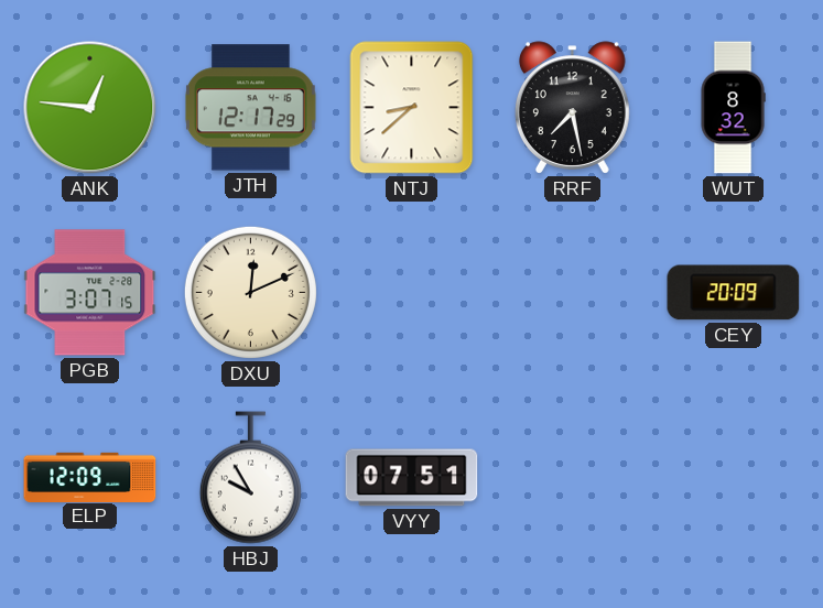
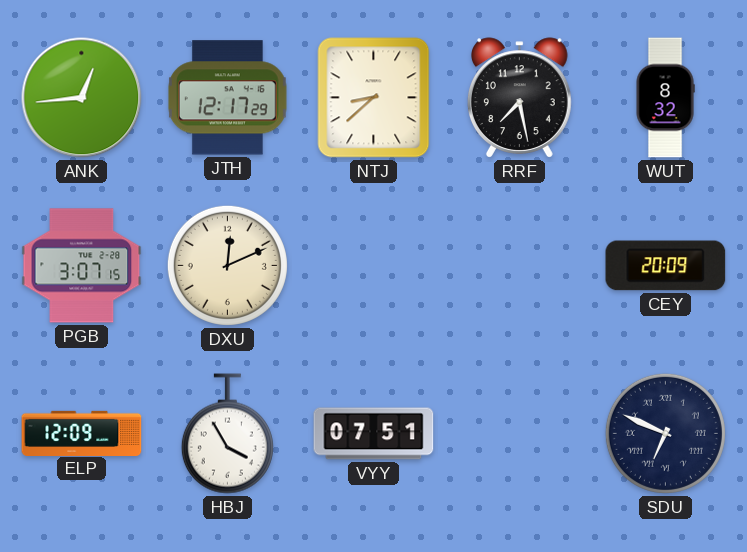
ANK: 12:46 -> 12:44
HBJ: 9:55 -> 3:55
SDU: none -> 6:49
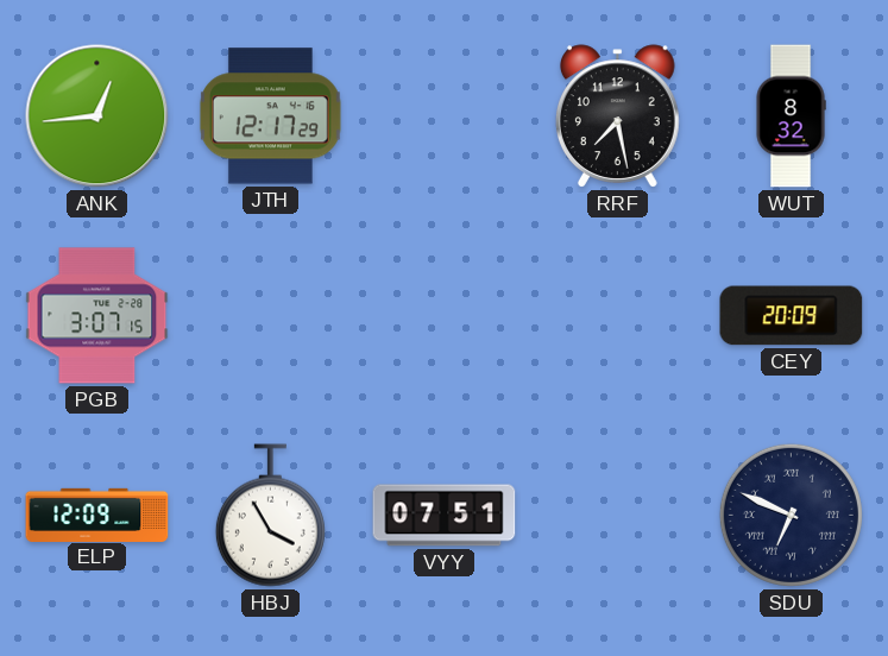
NTJ: 8:38 -> none
DXU: 12:11 -> none
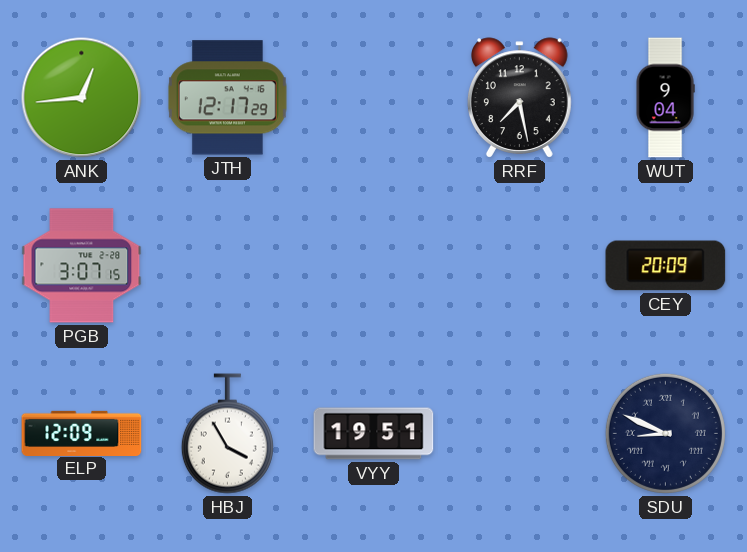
WUT: 8:32 -> 9:04
VYY: 07:51 -> 19:51
SDU: 6:49 -> 8:49
